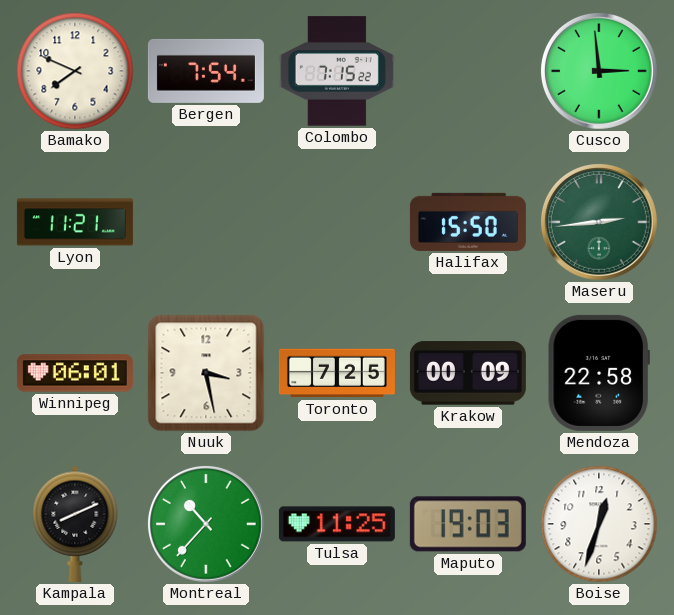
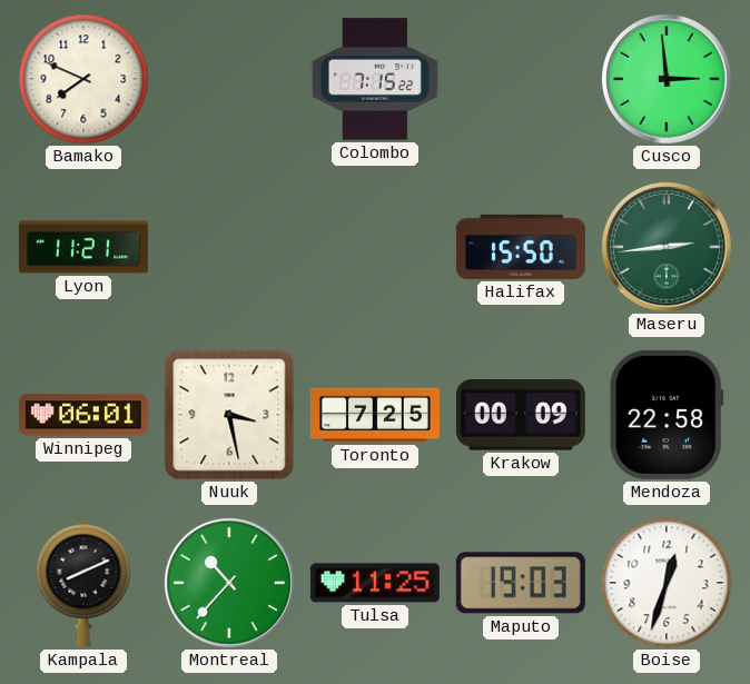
Bergen: 7:54 -> none
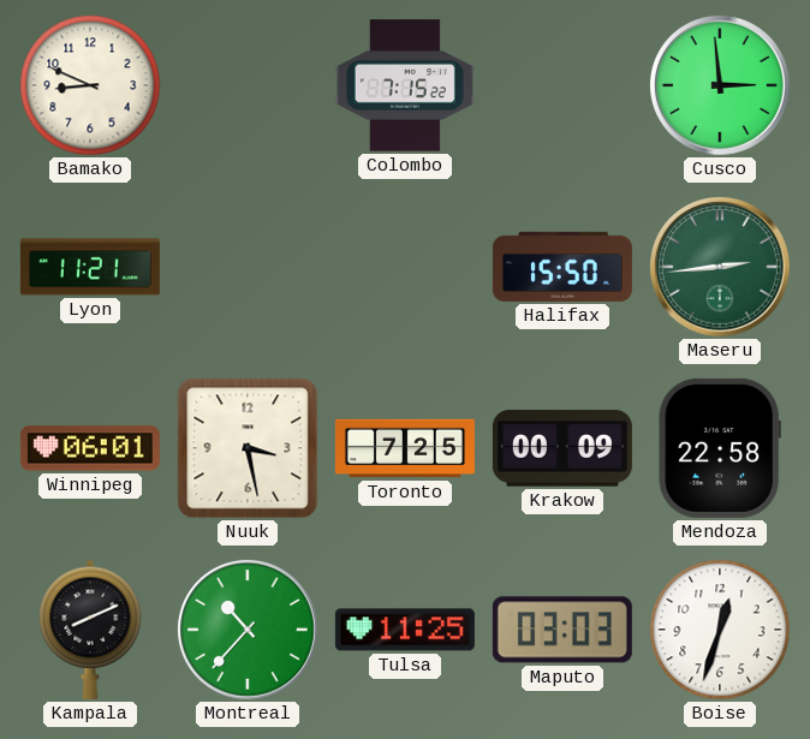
Bamako: 7:49 -> 8:49
Maputo: 19:03 -> 03:03
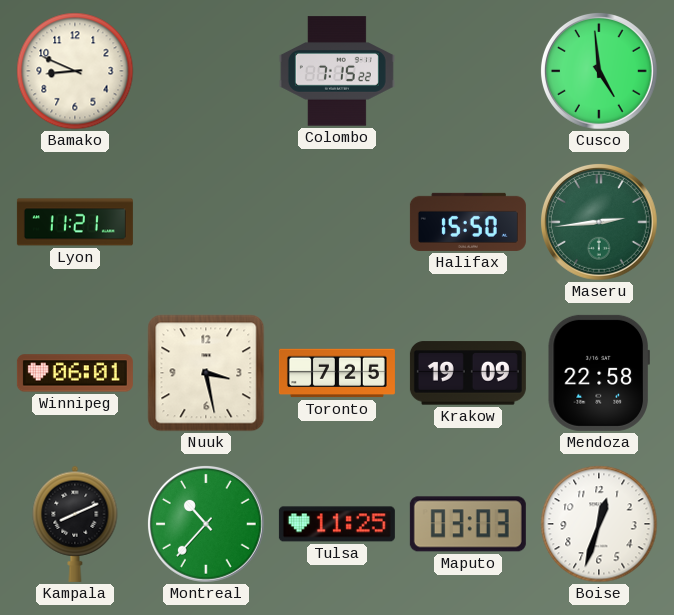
Cusco: 2:59 -> 4:59
Krakow: 00:09 -> 19:09
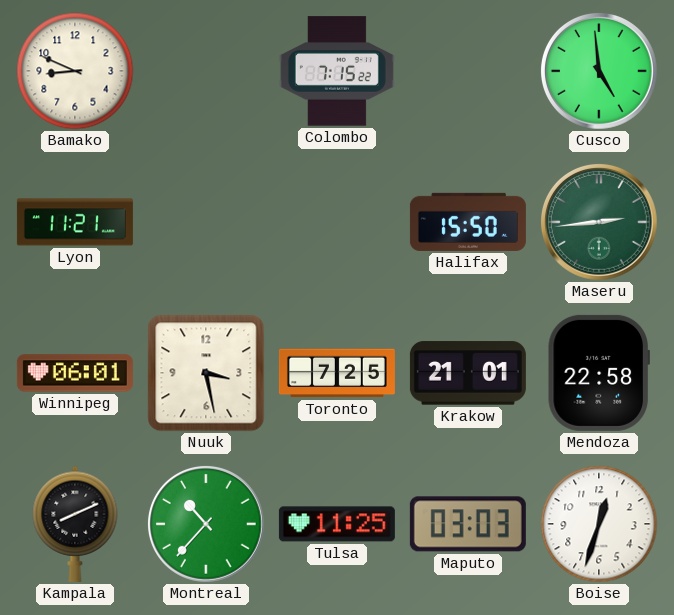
Krakow: 19:09 -> 21:01
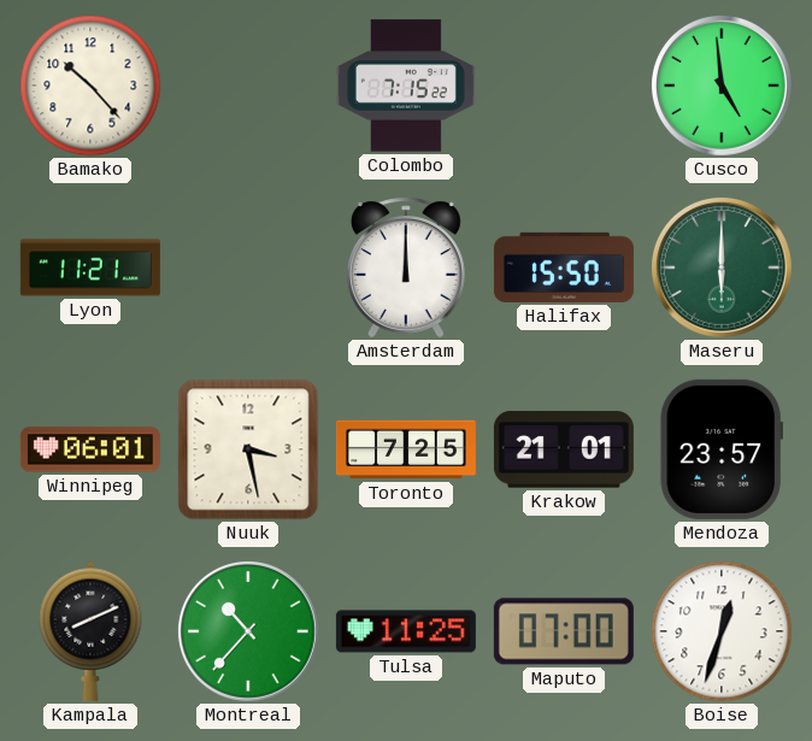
Bamako: 8:49 -> 10:23
Amsterdam: none -> 12:00
Maseru: 2:44 -> 6:00
Mendoza: 22:58 -> 23:57
Maputo: 03:03 -> 07:00
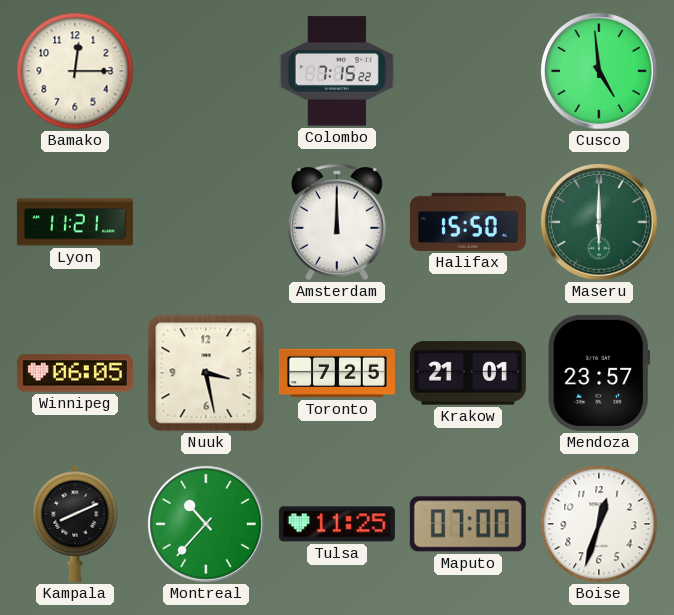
Bamako: 10:23 -> 12:15
Winnipeg: 06:01 -> 06:05
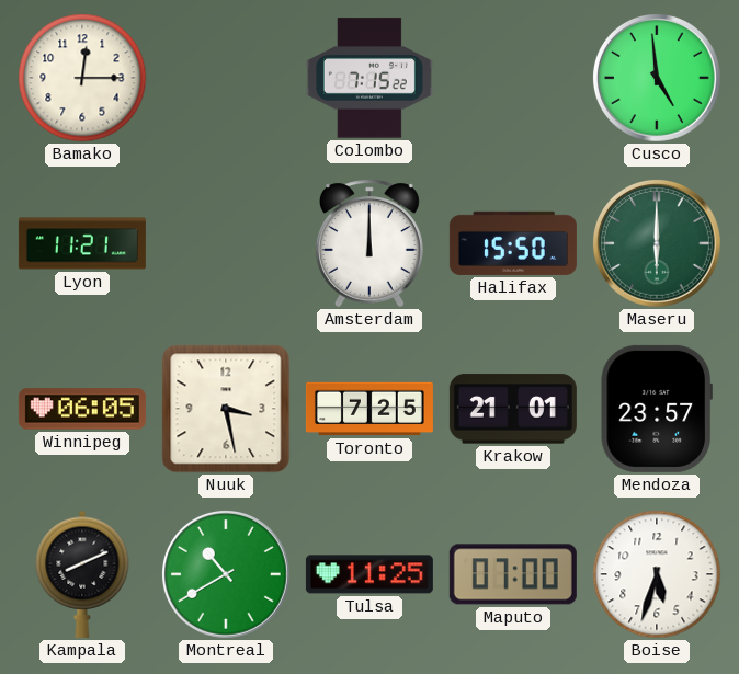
Montreal: 10:37 -> 10:40
Boise: 12:33 -> 5:33
